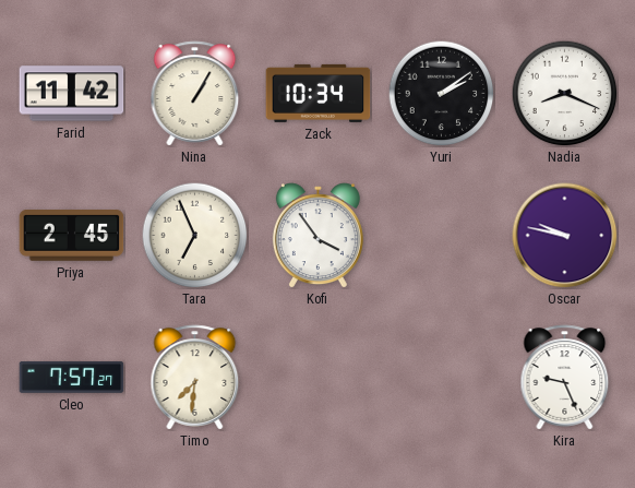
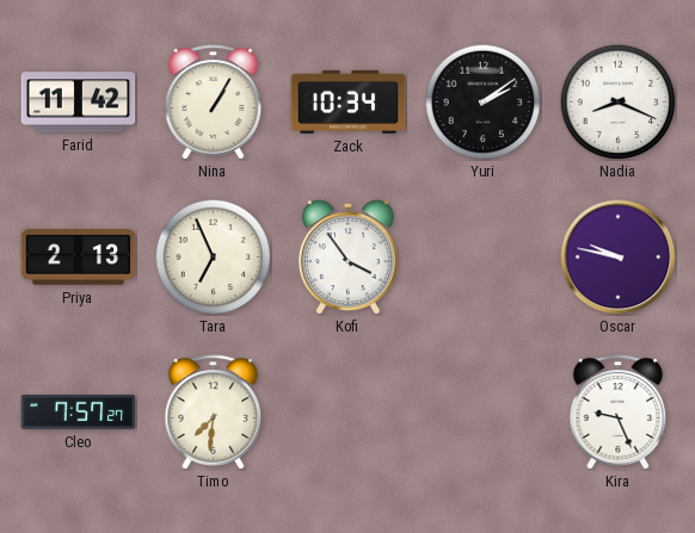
Priya: 2:45 -> 2:13
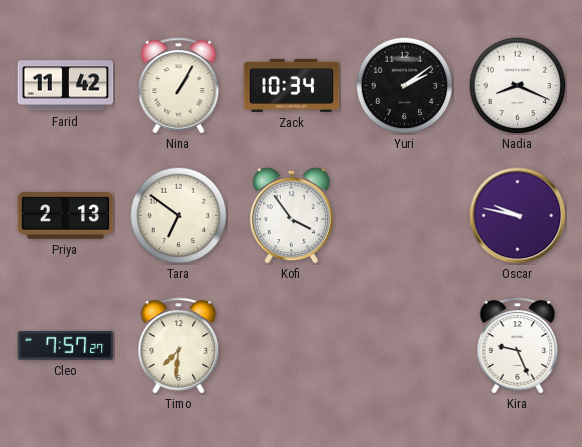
Tara: 6:56 -> 6:51
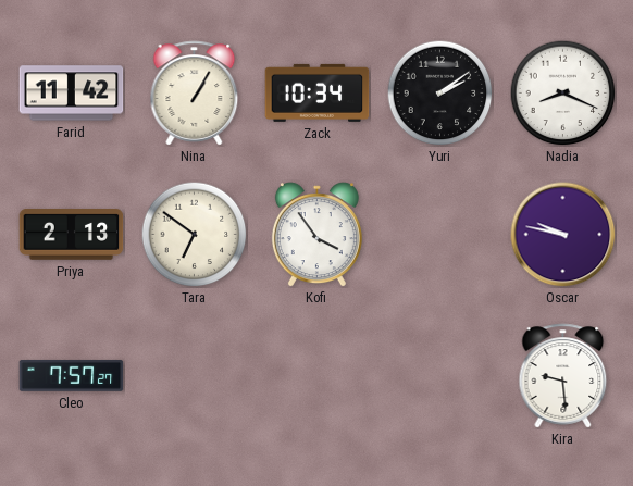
Timo: 7:31 -> none
Kira: 9:26 -> 9:29
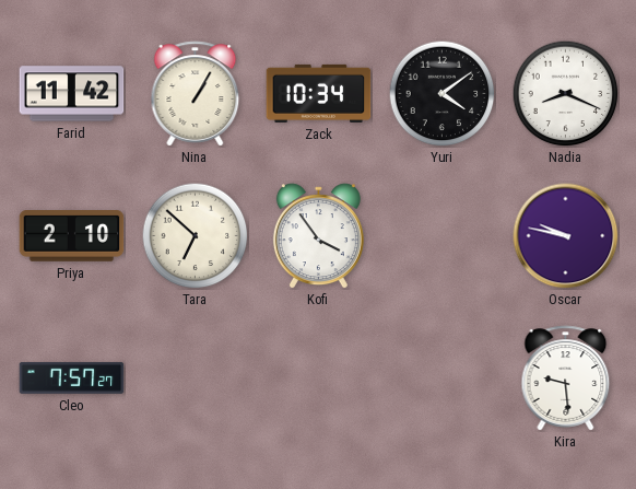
Yuri: 2:09 -> 4:09
Priya: 2:13 -> 2:10
Tara: 6:51 -> 6:52
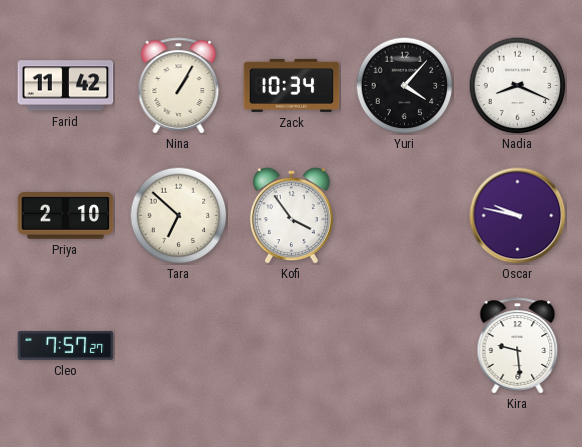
Yuri: 4:09 -> 4:07
